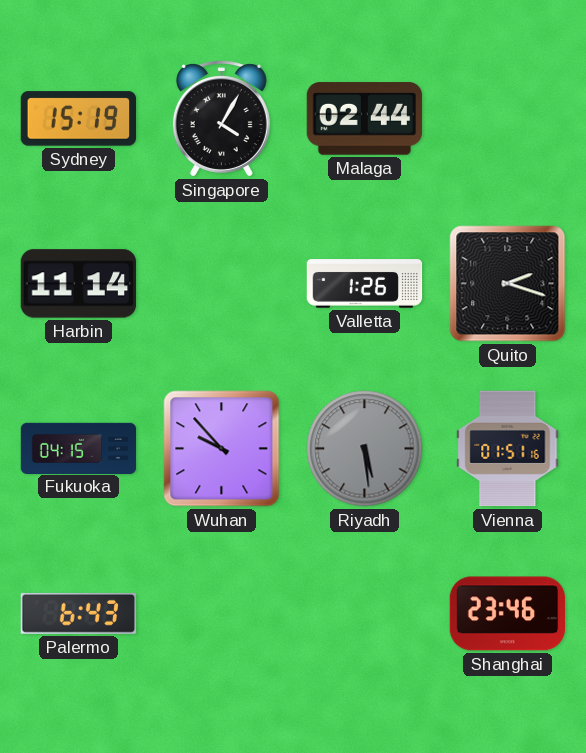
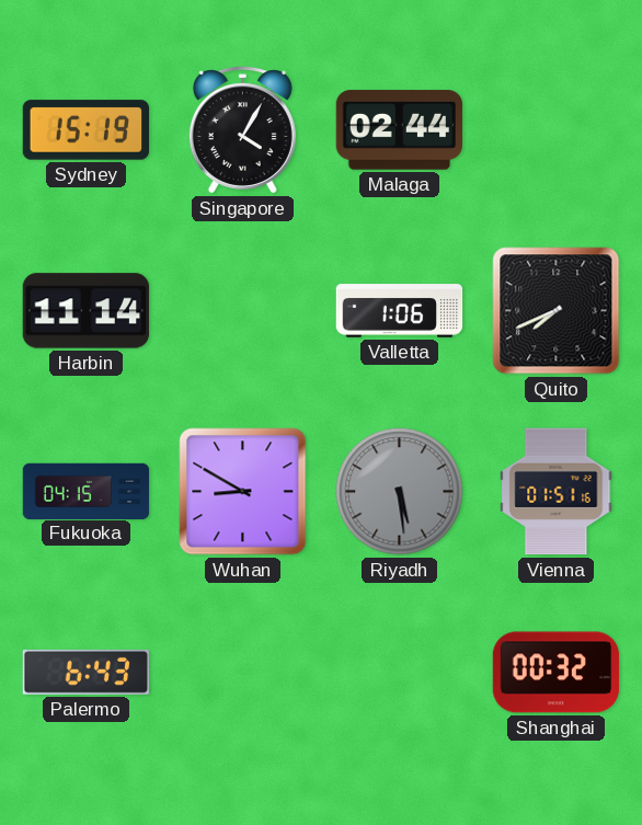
Valletta: 1:26 -> 1:06
Quito: 2:18 -> 7:41
Wuhan: 9:53 -> 8:50
Shanghai: 23:46 -> 00:32
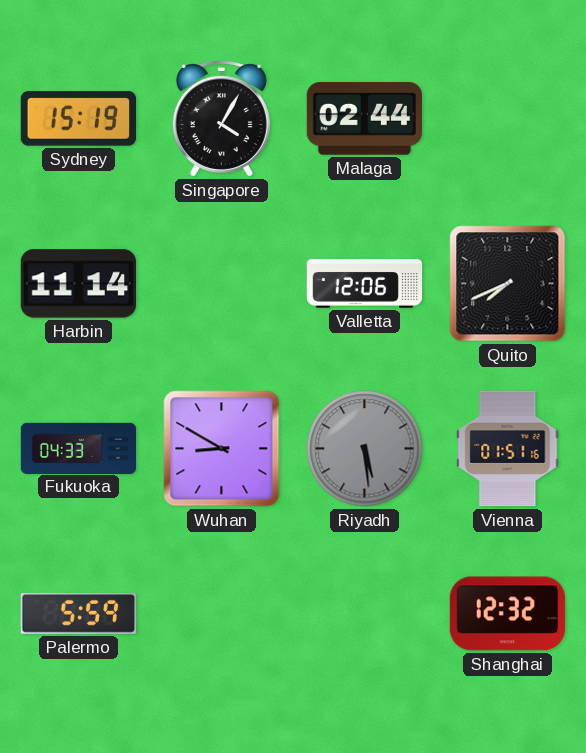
Valletta: 1:06 -> 12:06
Fukuoka: 04:15 -> 04:33
Palermo: 6:43 -> 5:59
Shanghai: 00:32 -> 12:32
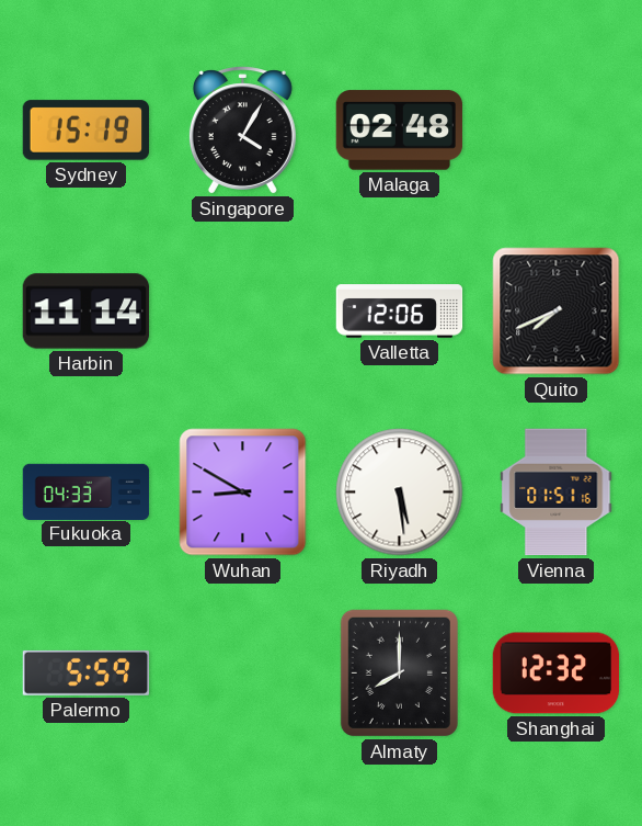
Malaga: 02:44 -> 02:48
Riyadh dial: grey -> white
Almaty: none -> 8:00
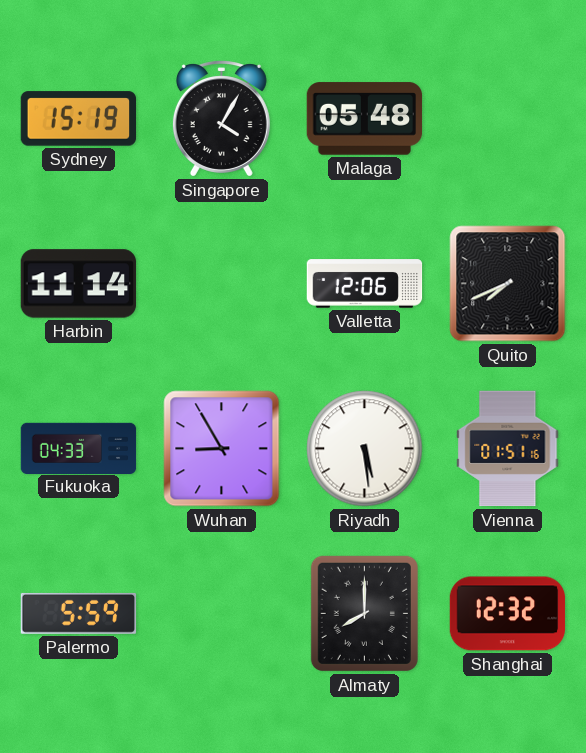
Malaga: 02:48 -> 05:48
Wuhan: 8:50 -> 8:55
